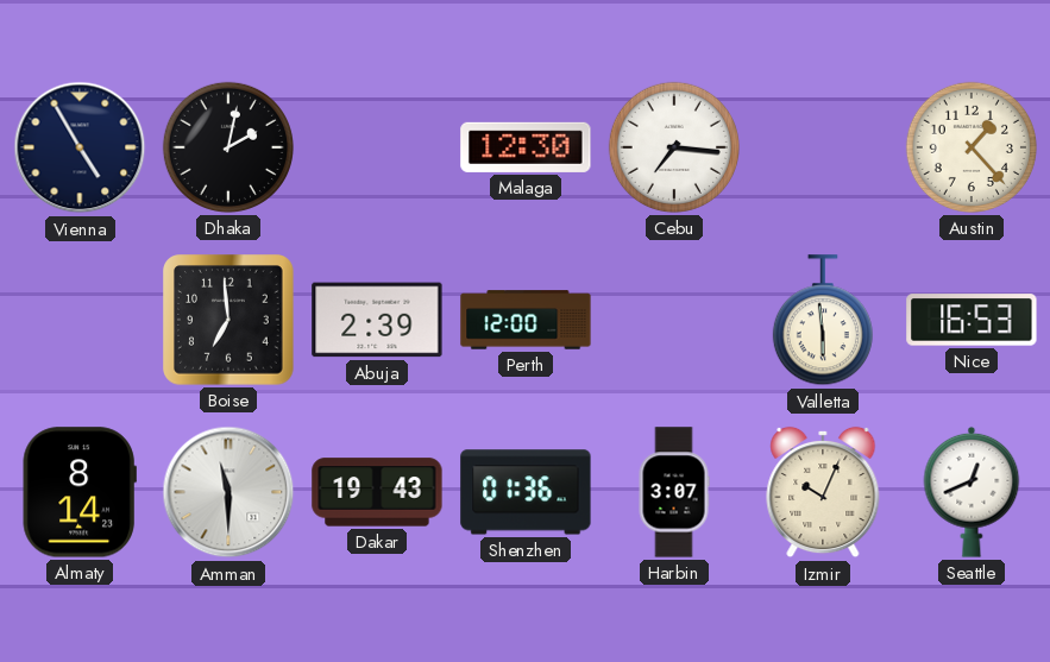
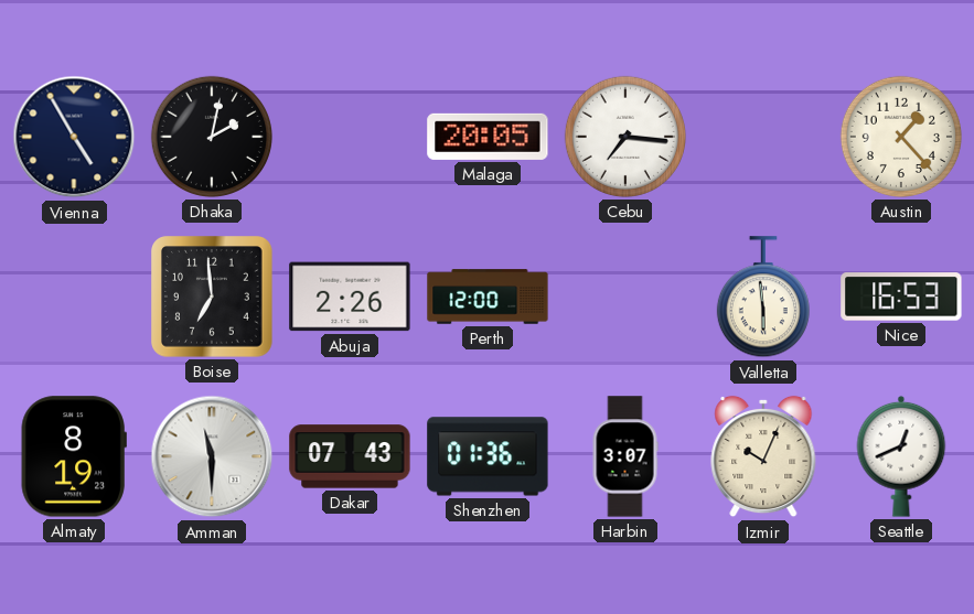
Malaga: 12:30 -> 20:05
Abuja: 2:39 -> 2:26
Almaty: 8:14 -> 8:19
Dakar: 19:43 -> 07:43
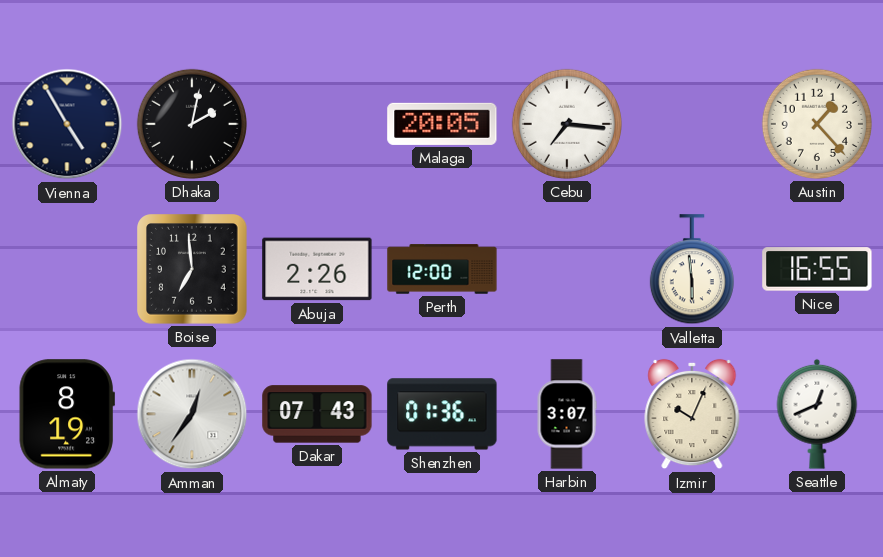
Nice: 16:53 -> 16:55
Amman: 11:30 -> 12:36
